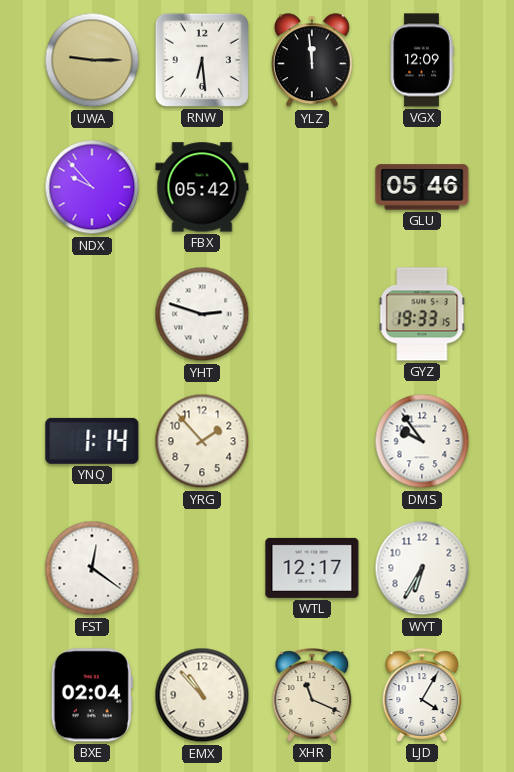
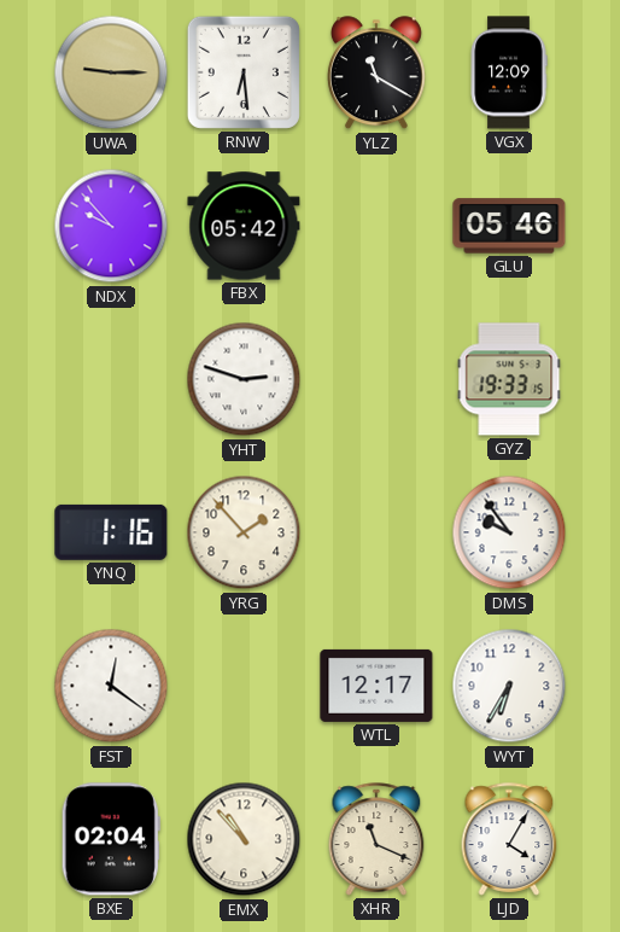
YLZ: 11:59 -> 11:20
YNQ: 1:14 -> 1:16
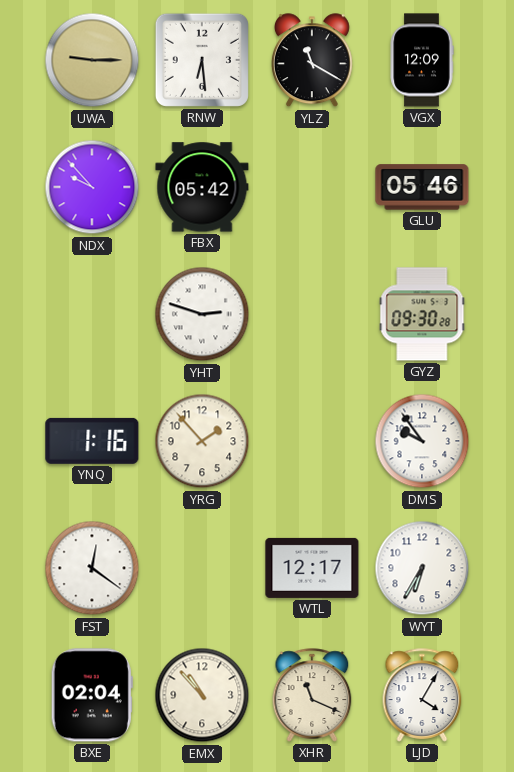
GYZ: 19:33 -> 09:30
